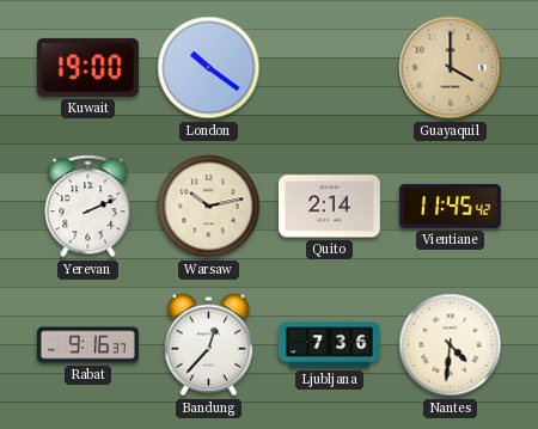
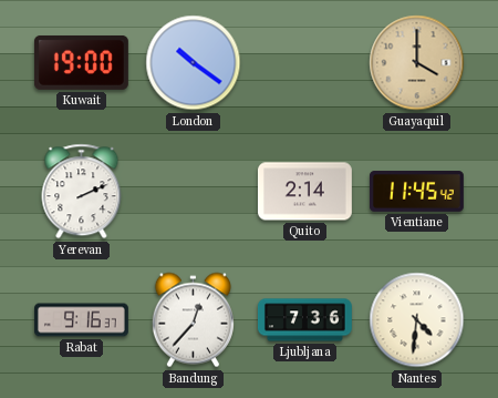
Warsaw: 10:13 -> none
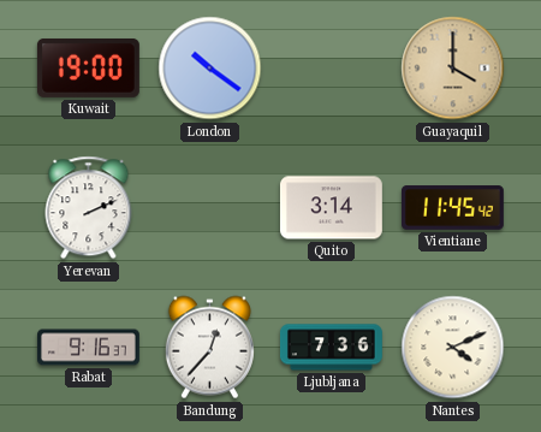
Quito: 2:14 -> 3:14
Nantes: 4:31 -> 4:11
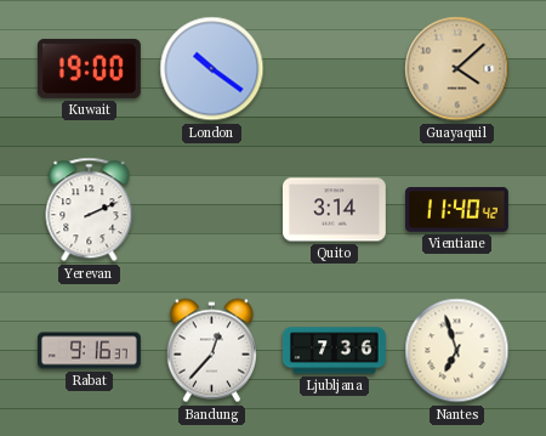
Guayaquil: 4:00 -> 4:08
Vientiane: 11:45 -> 11:40
Nantes: 4:11 -> 6:57
